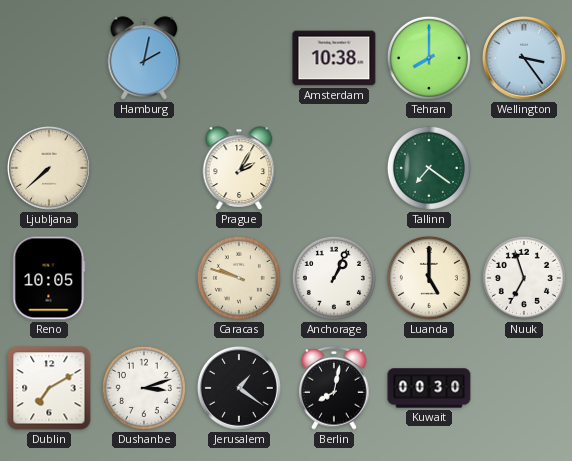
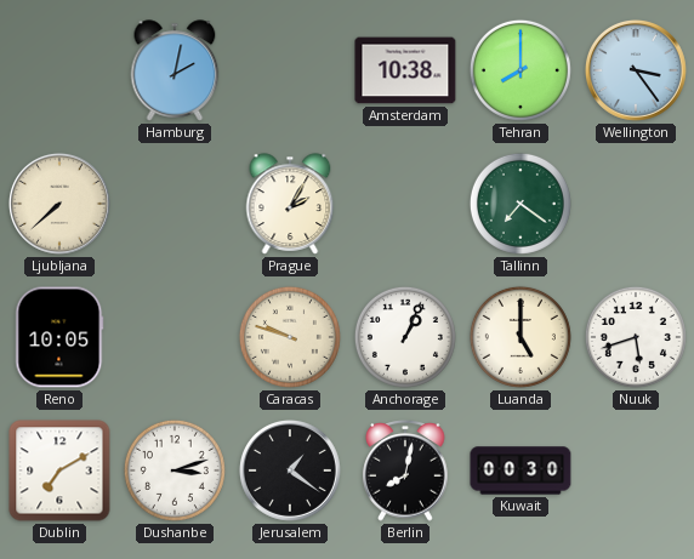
Nuuk: 6:57 -> 5:42
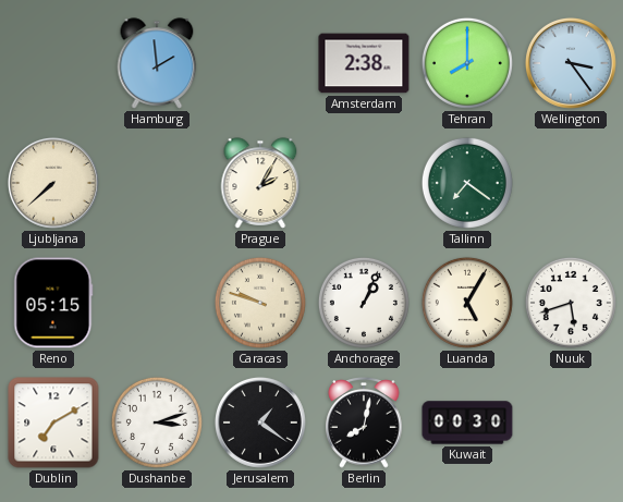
Hamburg: 2:02 -> 1:59
Amsterdam: 10:38 -> 2:38
Reno: 10:05 -> 05:15
Luanda: 5:00 -> 5:05
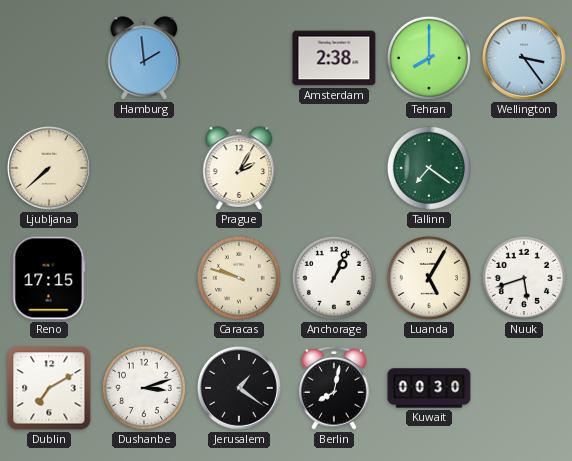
Reno: 05:15 -> 17:15
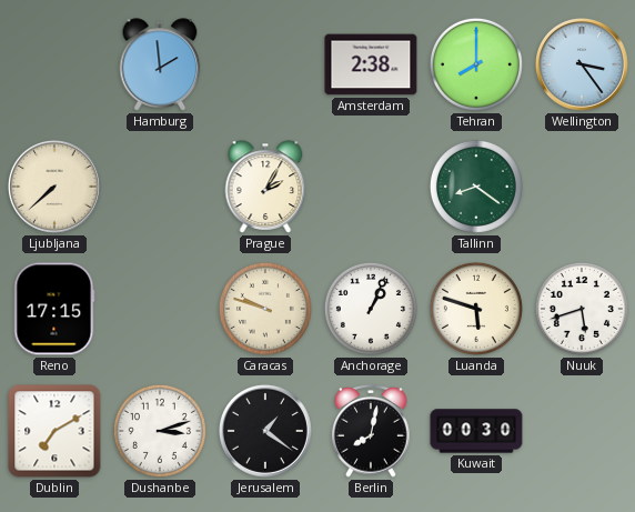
Tallinn: 7:21 -> 8:21
Luanda: 5:05 -> 5:48
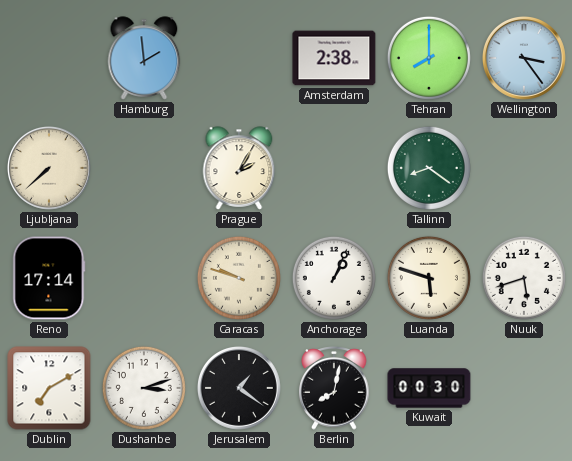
Reno: 17:15 -> 17:14
